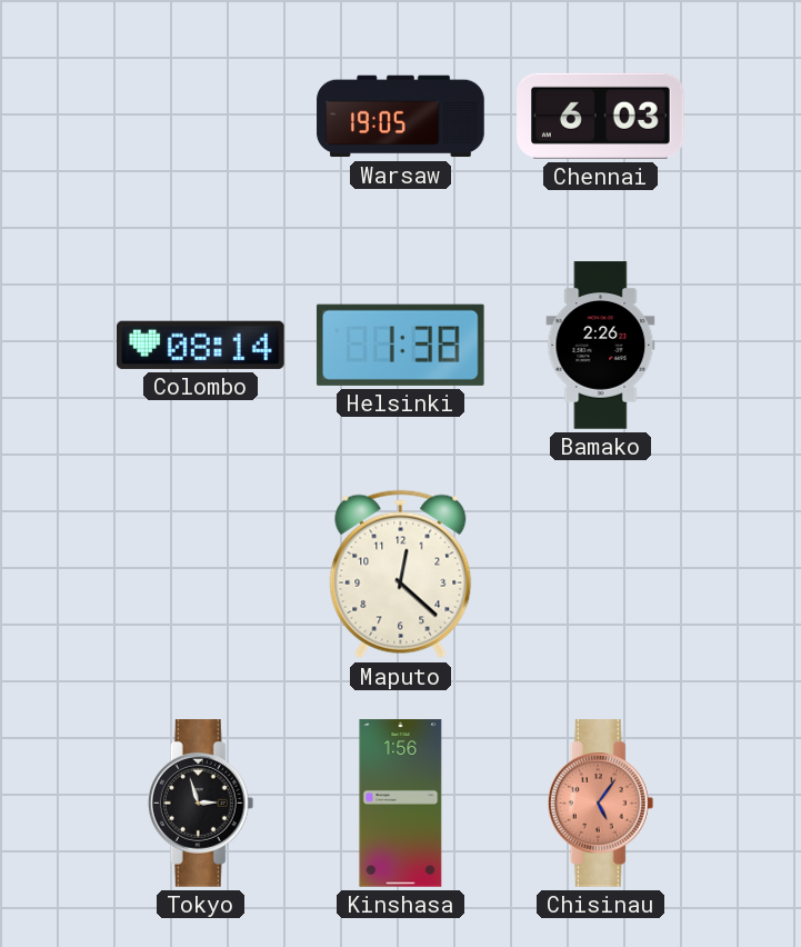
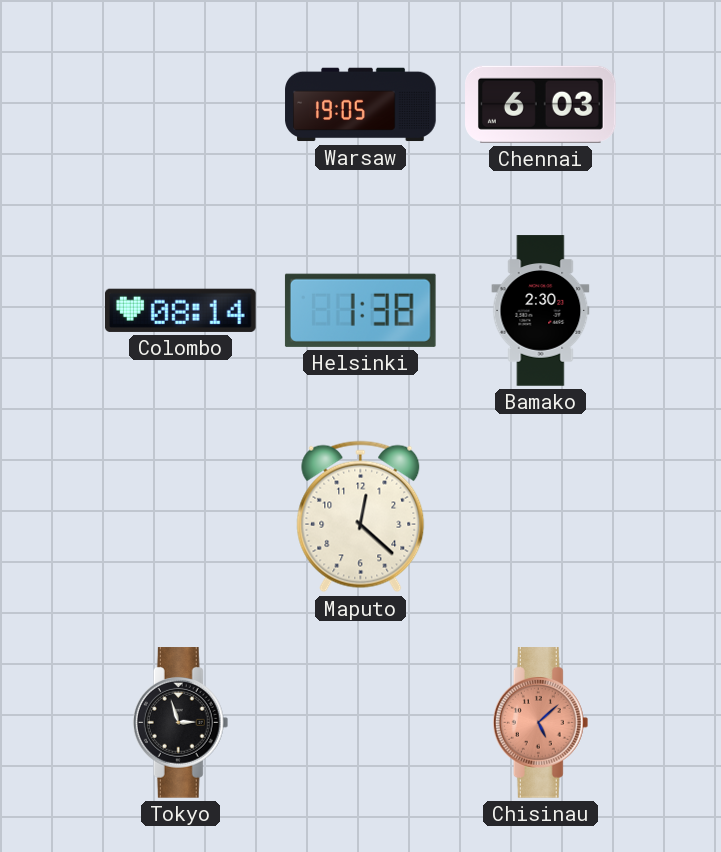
Bamako: 2:26 -> 2:30
Kinshasa: 1:56 -> none
Chisinau: 5:06 -> 5:08
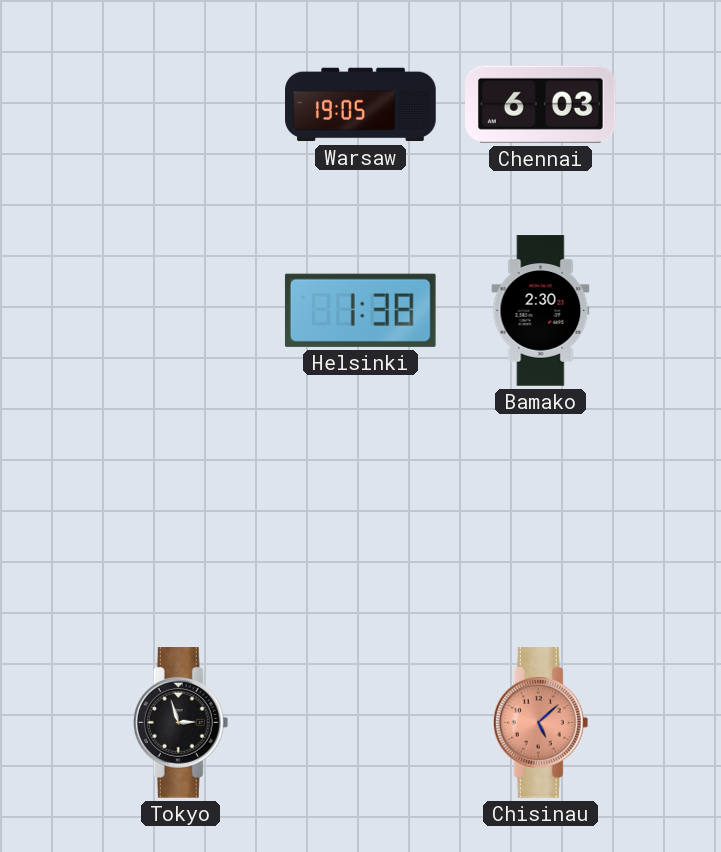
Colombo: 08:14 -> none
Maputo: 12:22 -> none
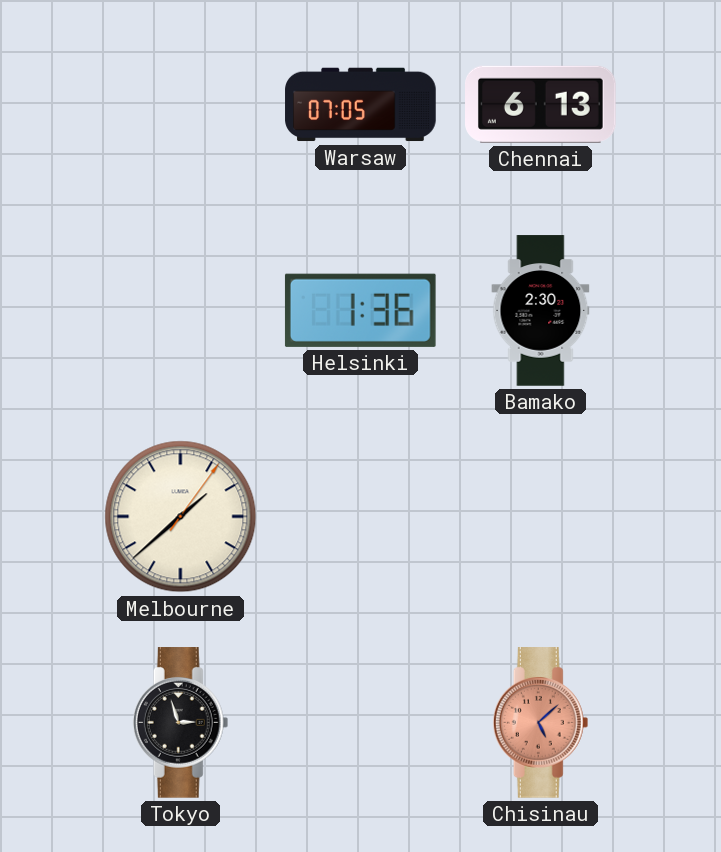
Warsaw: 19:05 -> 07:05
Chennai: 6:03 -> 6:13
Helsinki: 1:38 -> 1:36
Melbourne: none -> 1:38
